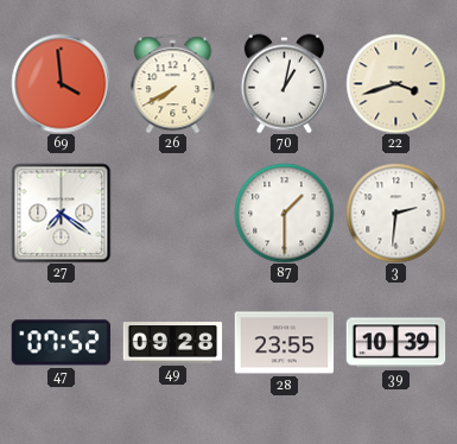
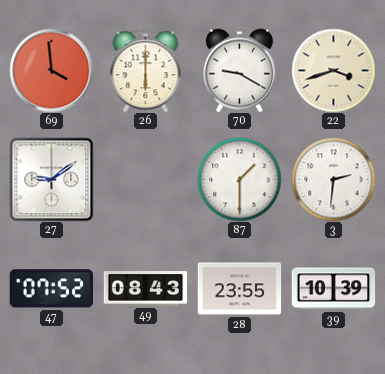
26: 7:40 -> 6:00
70: 1:02 -> 9:20
27: 7:21 -> 9:09
49: 09:28 -> 08:43
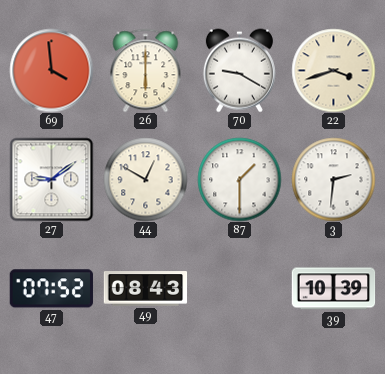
44: none -> 12:50
28: 23:55 -> none
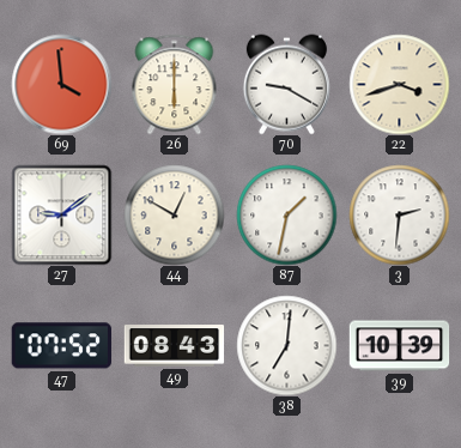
87: 1:30 -> 1:32
38: none -> 7:01
